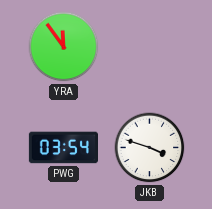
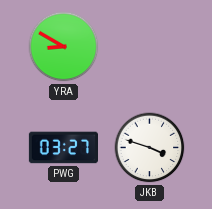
YRA: 11:54 -> 8:50
PWG: 03:54 -> 03:27
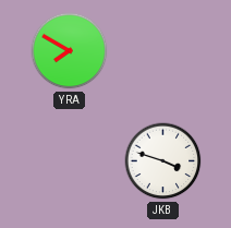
YRA: 8:50 -> 7:50
PWG: 03:27 -> none
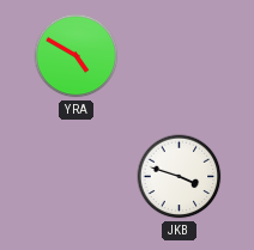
YRA: 7:50 -> 4:50
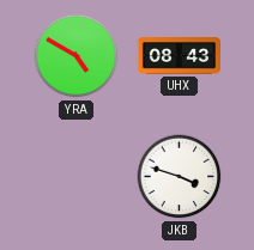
UHX: none -> 08:43
